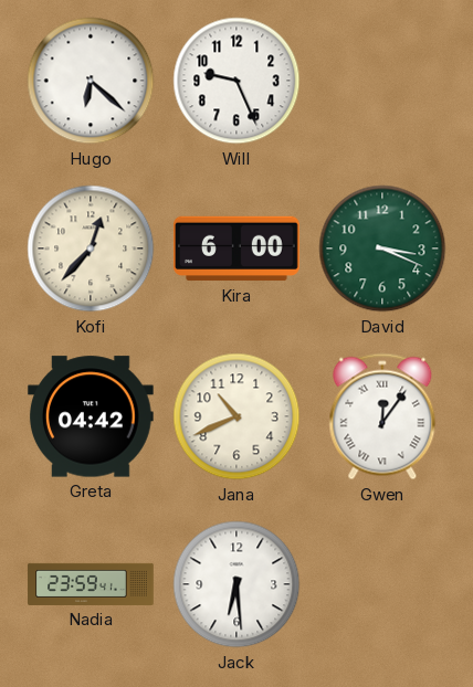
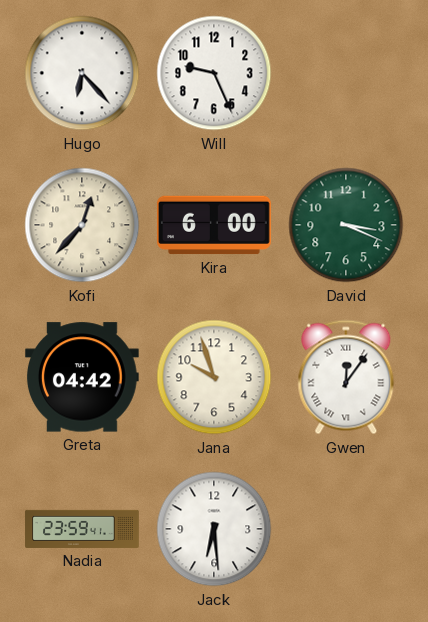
Hugo: 6:22 -> 6:23
Jana: 10:41 -> 9:57
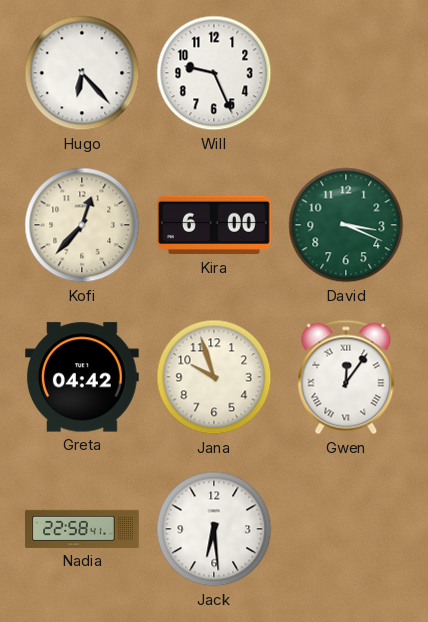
Nadia: 23:59 -> 22:58
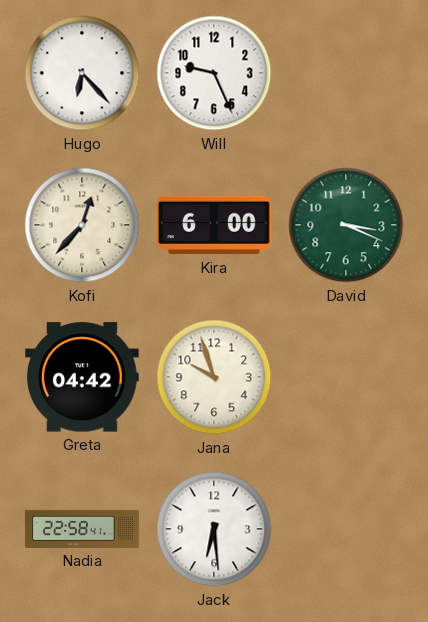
Gwen: 12:06 -> none
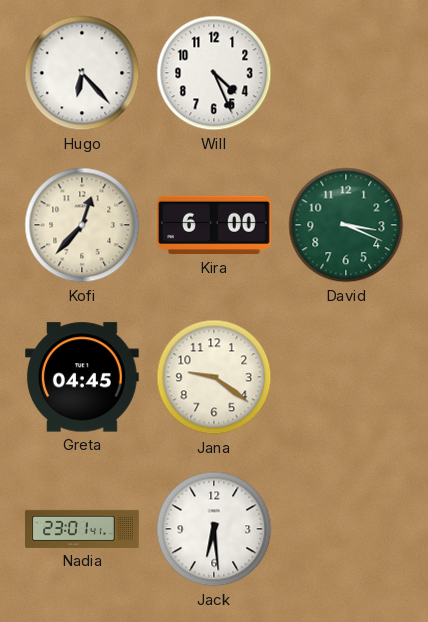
Will: 9:26 -> 4:26
Greta: 04:42 -> 04:45
Jana: 9:57 -> 9:21
Nadia: 22:58 -> 23:01
